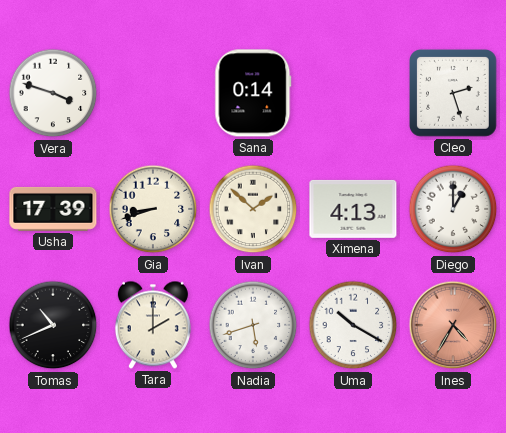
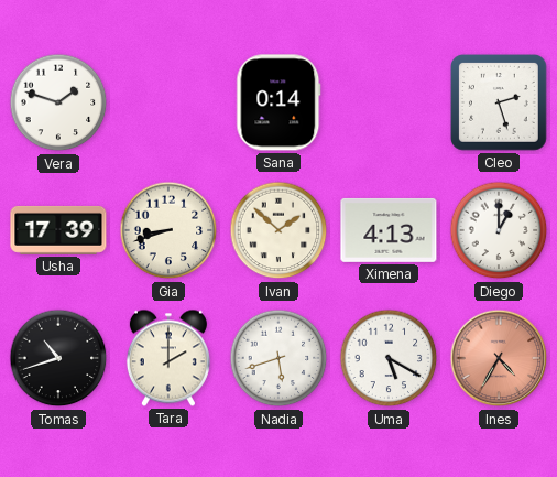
Vera: 3:48 -> 1:48
Tomas: 10:41 -> 10:42
Uma: 10:20 -> 5:20
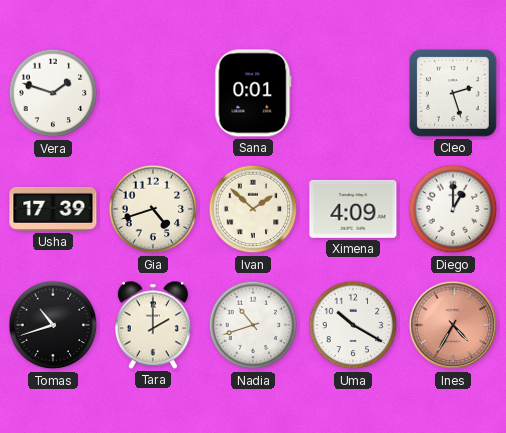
Sana: 0:14 -> 0:01
Gia: 8:42 -> 4:42
Ximena: 4:13 -> 4:09
Nadia: 5:42 -> 10:42
Uma: 5:20 -> 10:20
